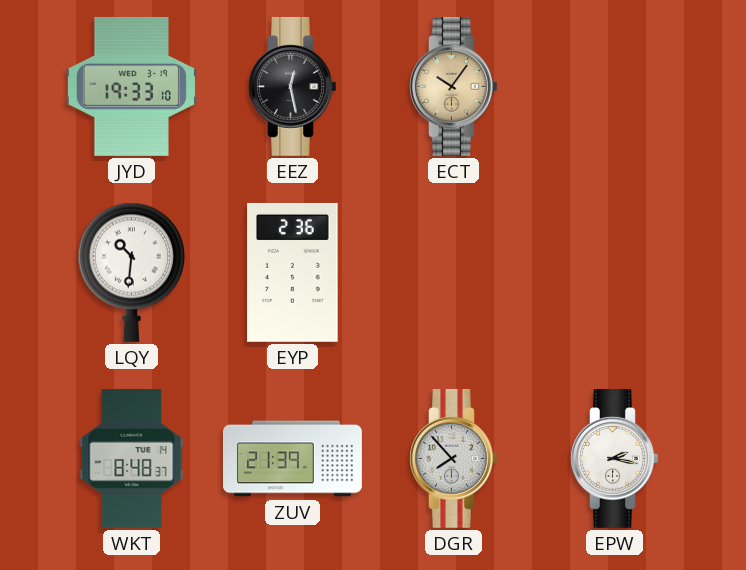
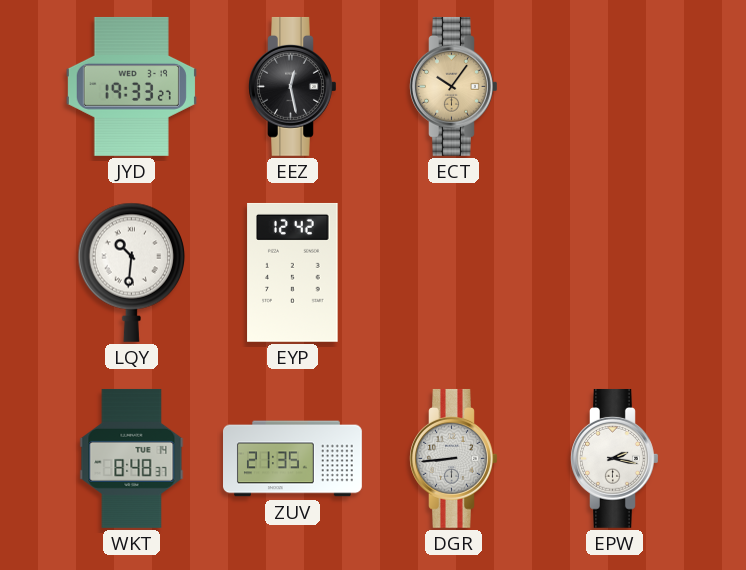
JYD: 19:33:10 -> 19:33:27
EYP: 2:36 -> 12:42
ZUV: 21:39 -> 21:35
DGR: 7:53 -> 8:44
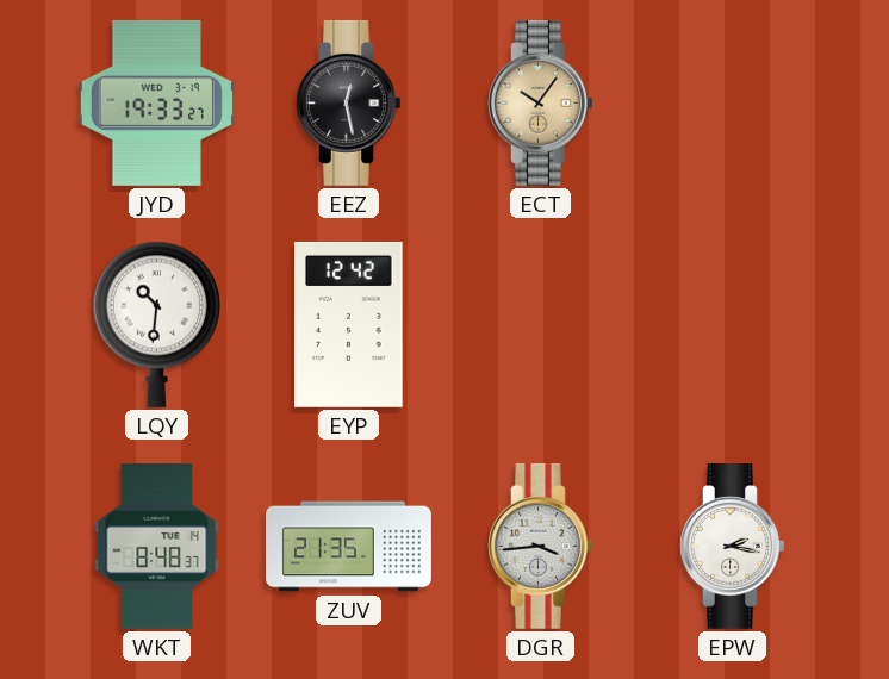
DGR: 8:44 -> 3:44
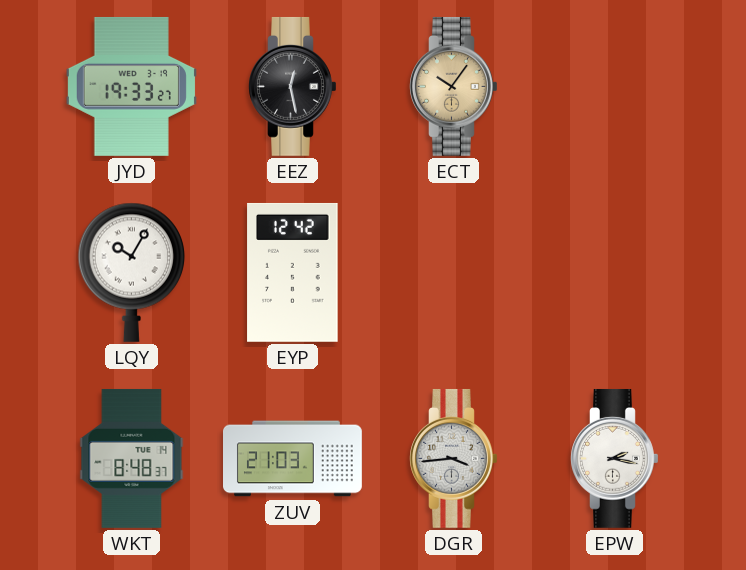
LQY: 10:31 -> 10:05
ZUV: 21:35 -> 21:03
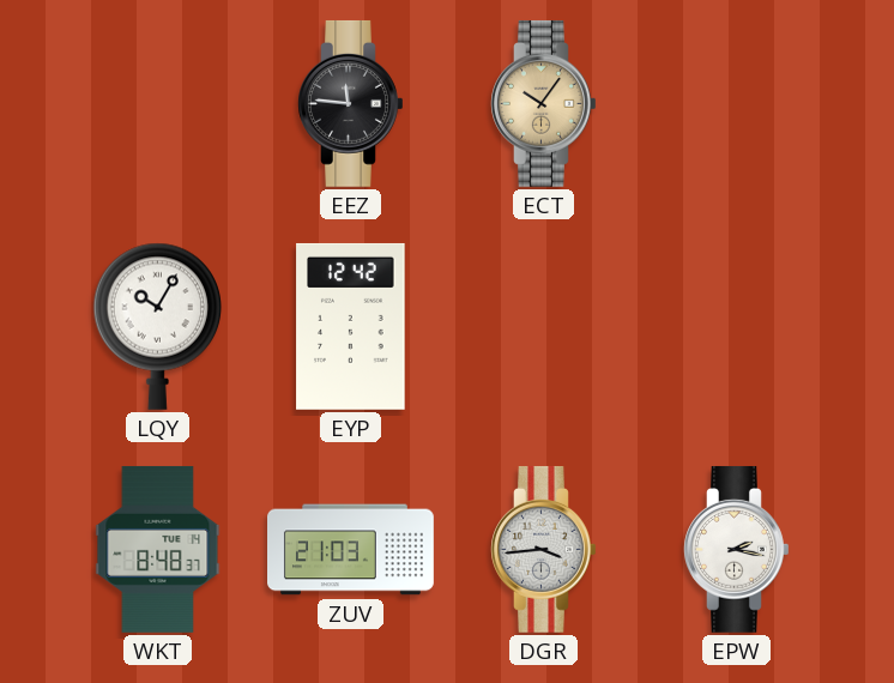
JYD: 19:33 -> none
EEZ: 12:28 -> 11:46
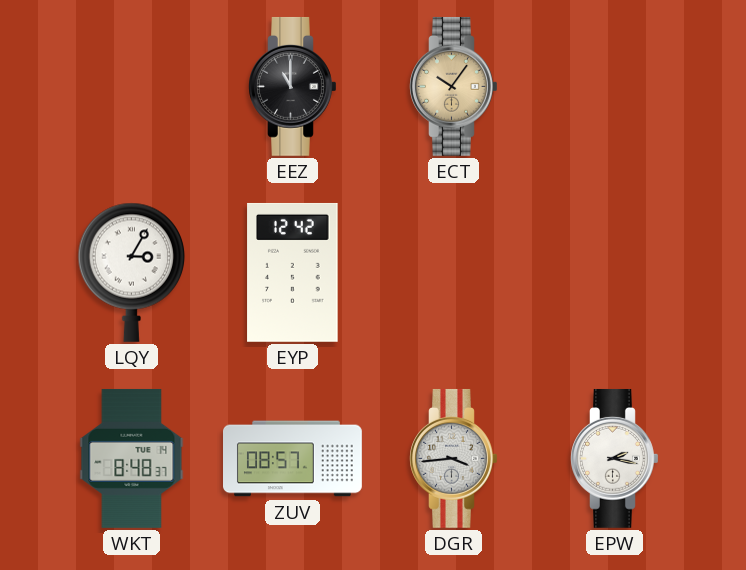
EEZ: 11:46 -> 11:00
LQY: 10:05 -> 3:05
ZUV: 21:03 -> 08:57
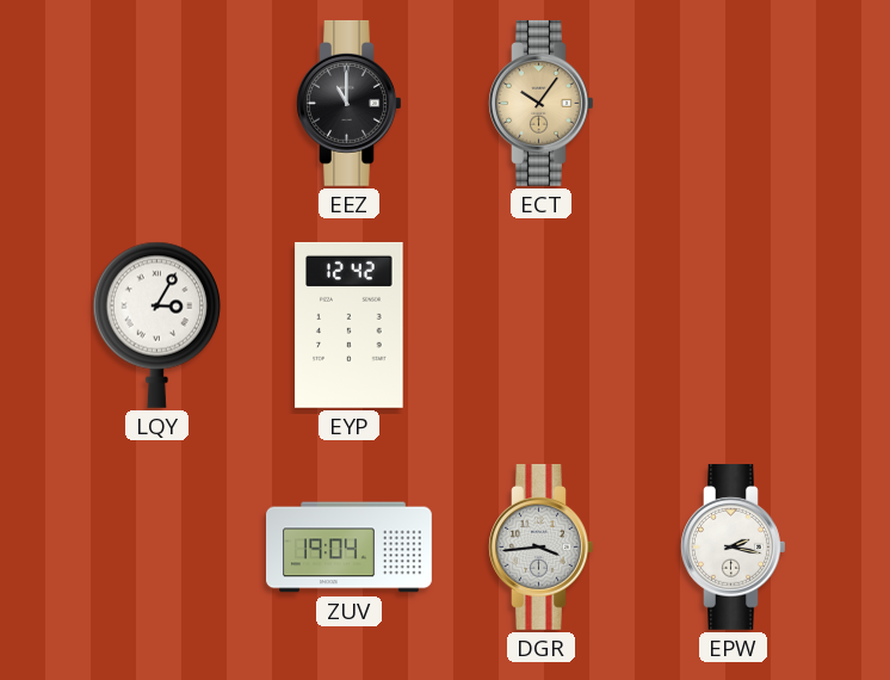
WKT: 8:48 -> none
ZUV: 08:57 -> 19:04
